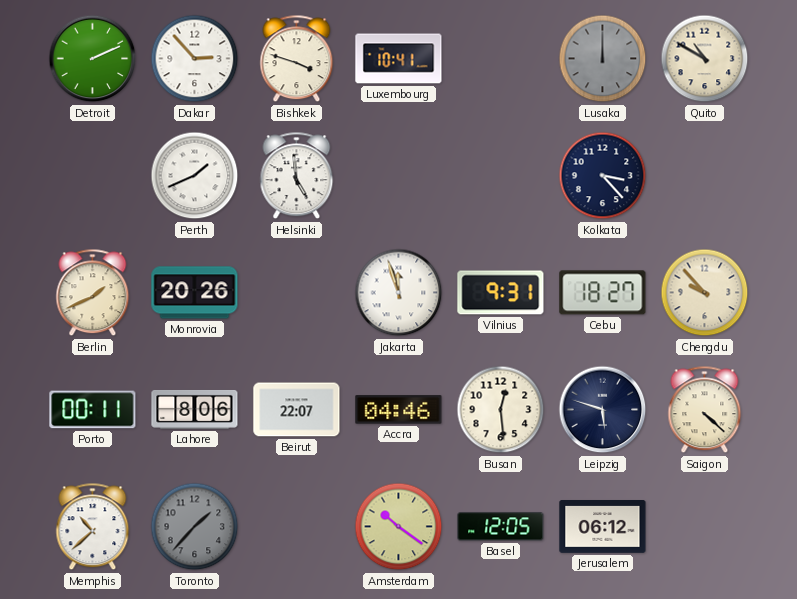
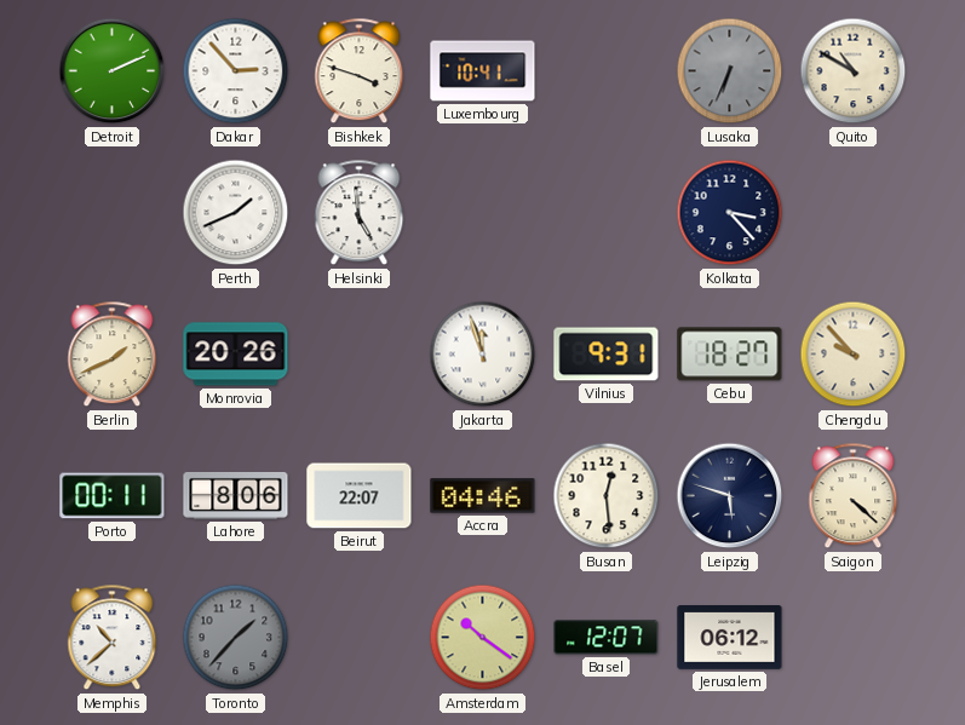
Lusaka: 12:00 -> 6:34
Basel: 12:05 -> 12:07
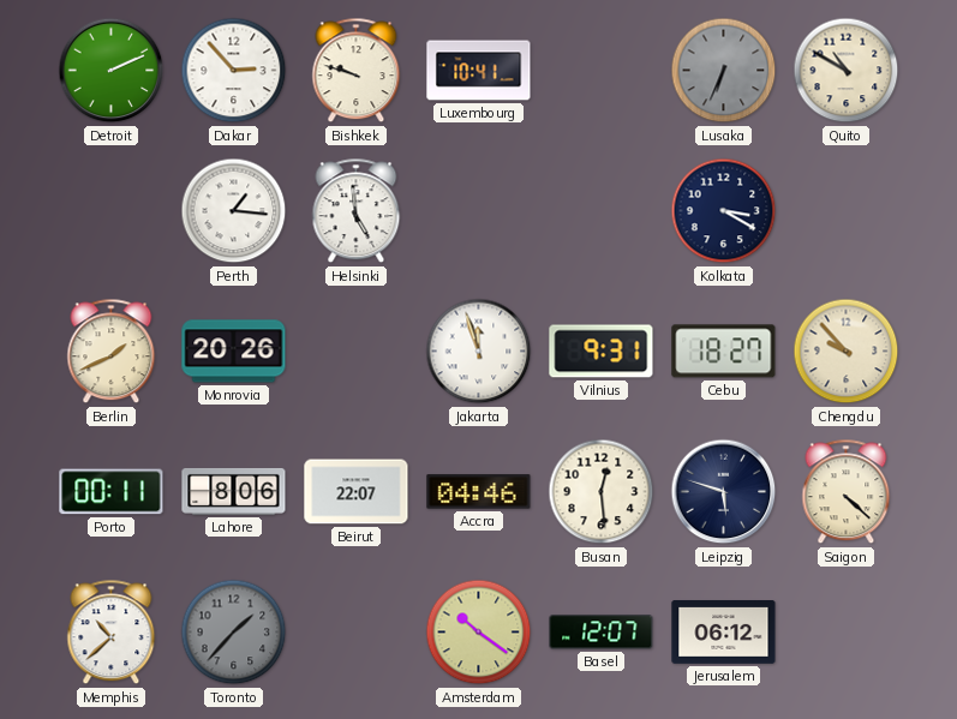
Bishkek: 3:48 -> 9:48
Perth: 1:41 -> 1:16
Kolkata: 3:23 -> 3:20
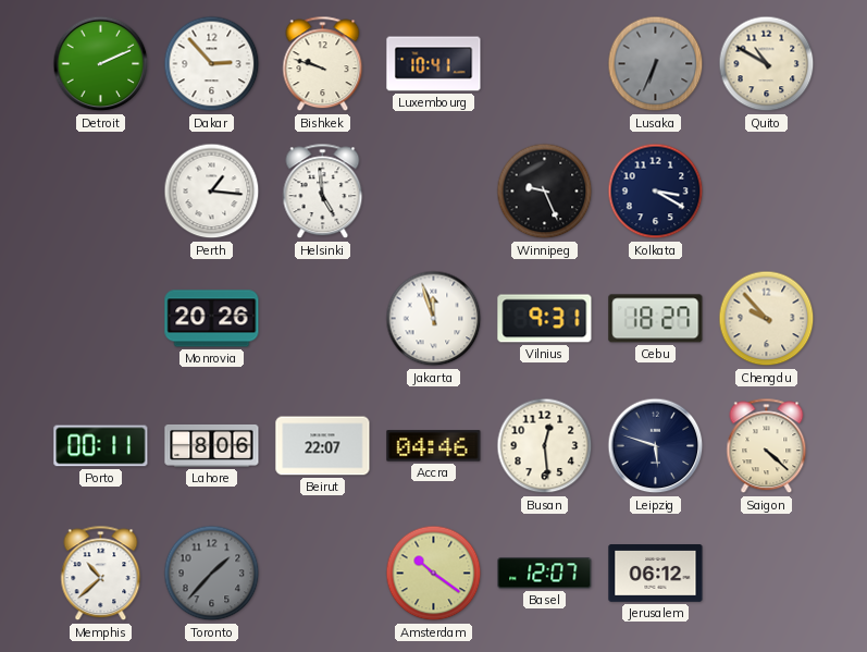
Winnipeg: none -> 9:26
Berlin: 1:41 -> none
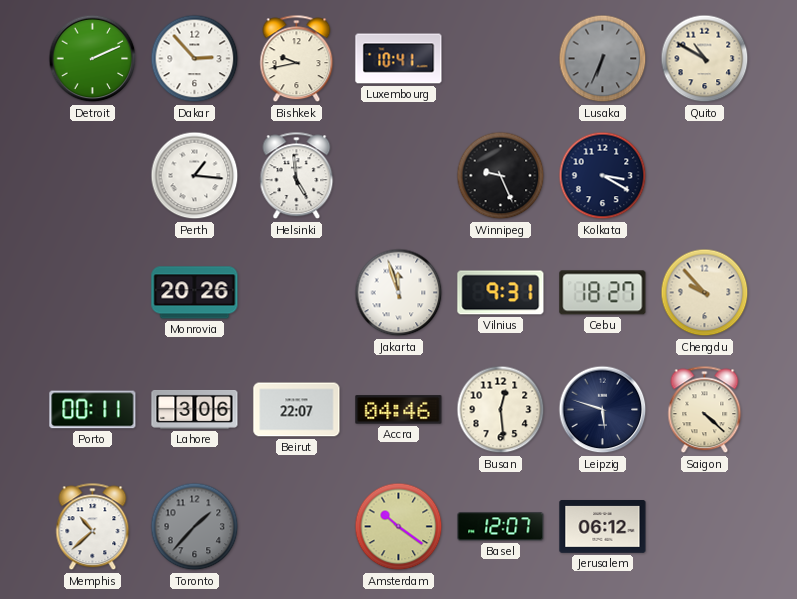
Bishkek: 9:48 -> 9:43
Lahore: 8:06 -> 3:06
